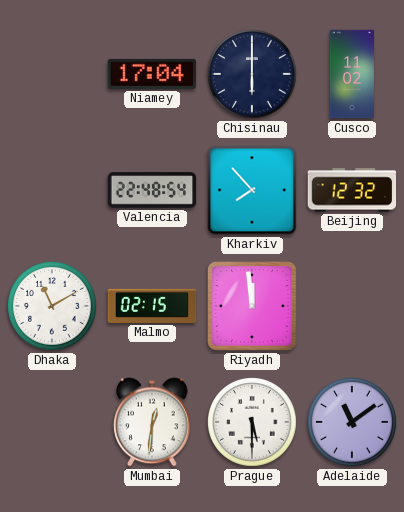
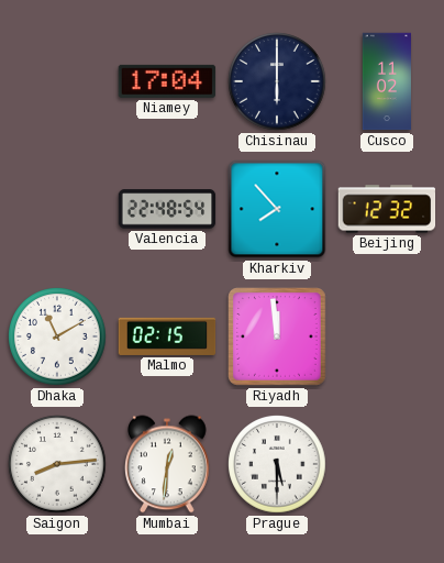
Saigon: none -> 8:14
Adelaide: 11:09 -> none
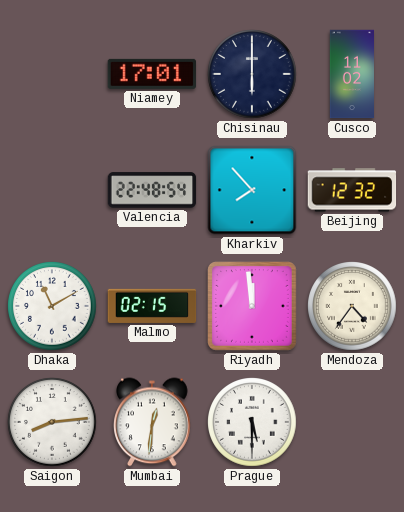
Niamey: 17:04 -> 17:01
Mendoza: none -> 4:36
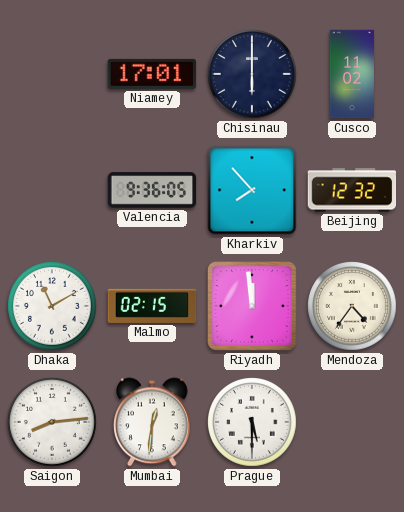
Valencia: 22:48 -> 9:36
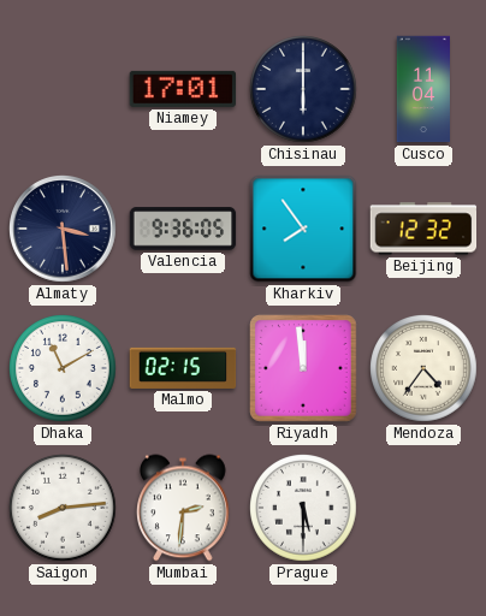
Cusco: 11:02 -> 11:04
Almaty: none -> 3:29
Kharkiv: 7:53 -> 7:54
Mumbai: 12:31 -> 2:31
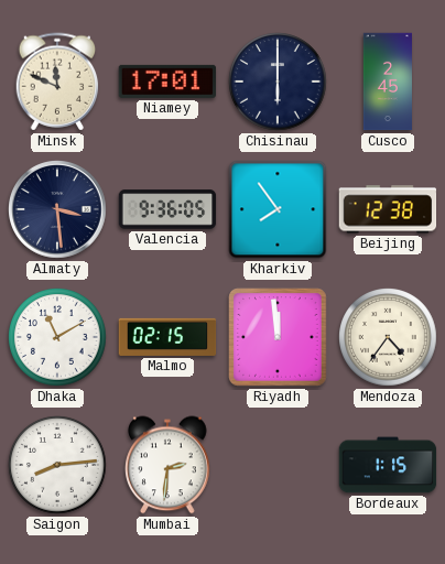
Minsk: none -> 11:49
Cusco: 11:04 -> 2:45
Beijing: 12:32 -> 12:38
Prague: 5:30 -> none
Bordeaux: none -> 1:15
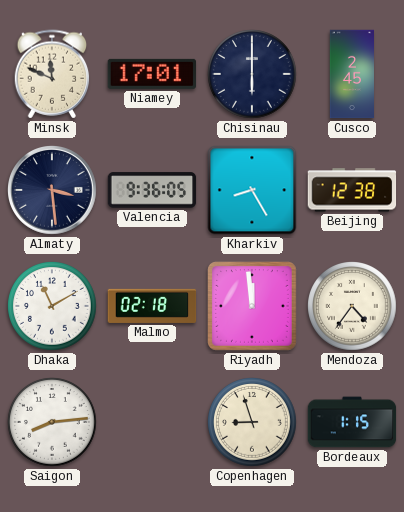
Kharkiv: 7:54 -> 8:25
Malmo: 02:15 -> 02:18
Mumbai: 2:31 -> none
Copenhagen: none -> 8:57
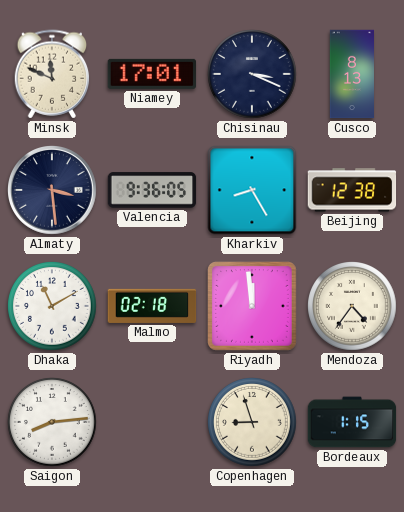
Chisinau: 6:00 -> 3:19
Cusco: 2:45 -> 8:13
